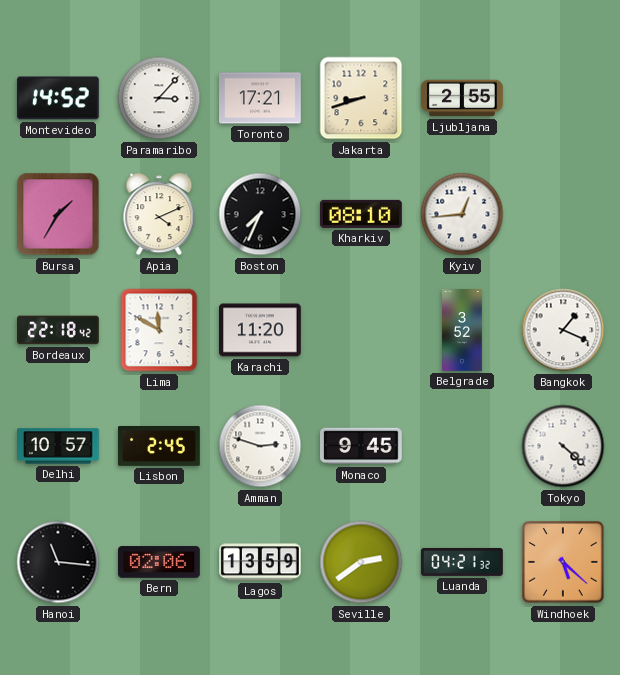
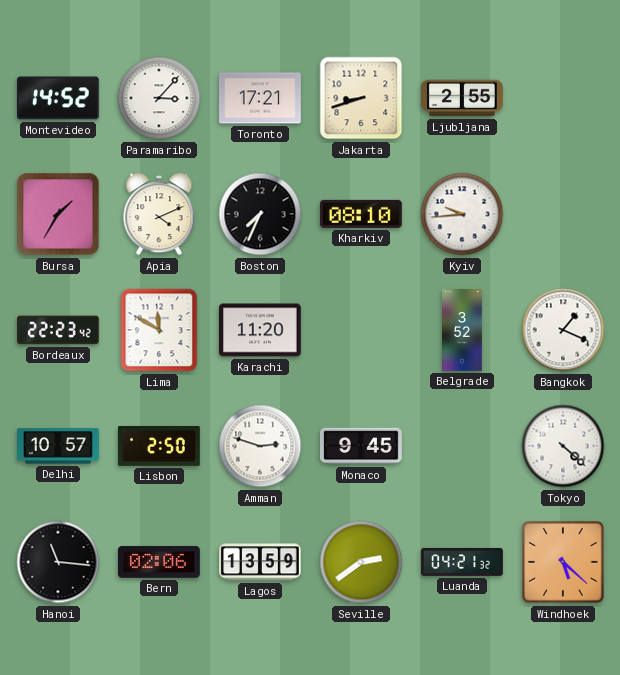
Kyiv: 12:44 -> 9:44
Bordeaux: 22:18 -> 22:23
Lisbon: 2:45 -> 2:50
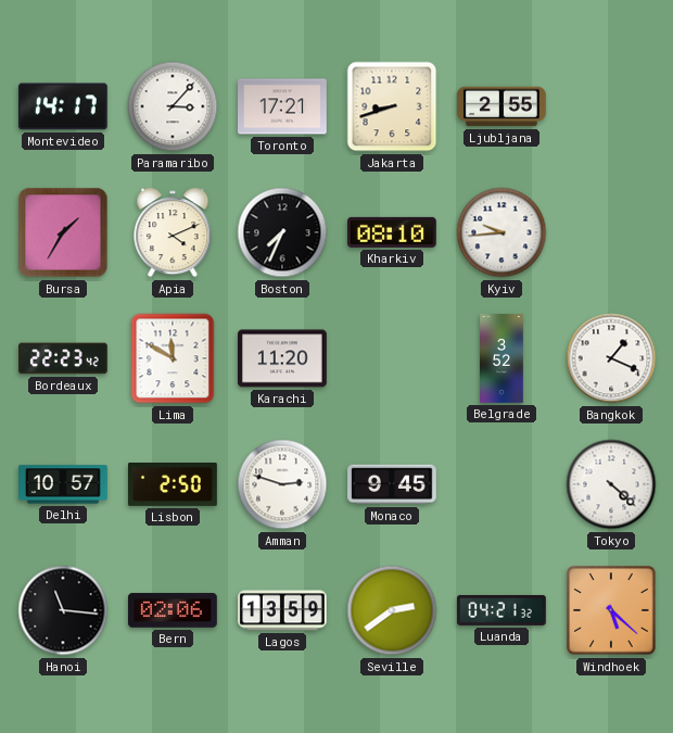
Montevideo: 14:52 -> 14:17
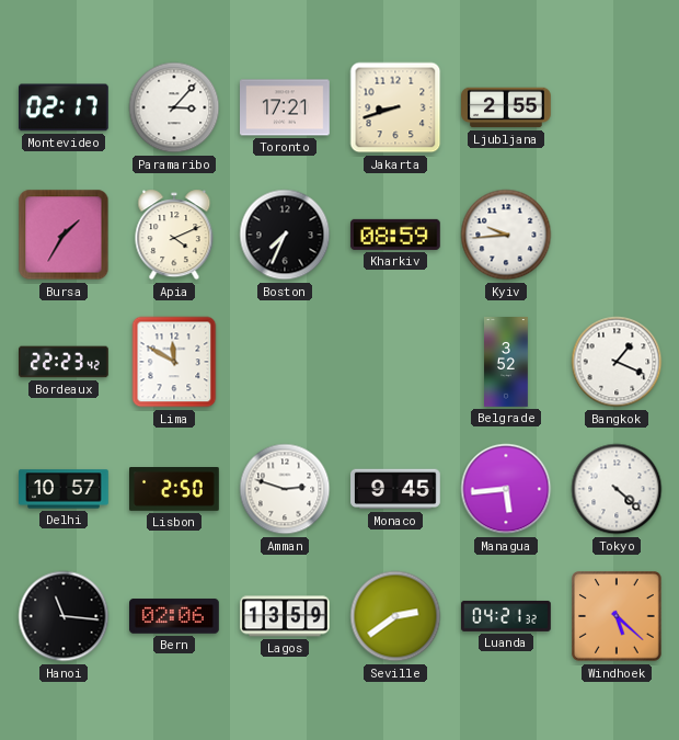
Montevideo: 14:17 -> 02:17
Kharkiv: 08:10 -> 08:59
Karachi: 11:20 -> none
Managua: none -> 5:44
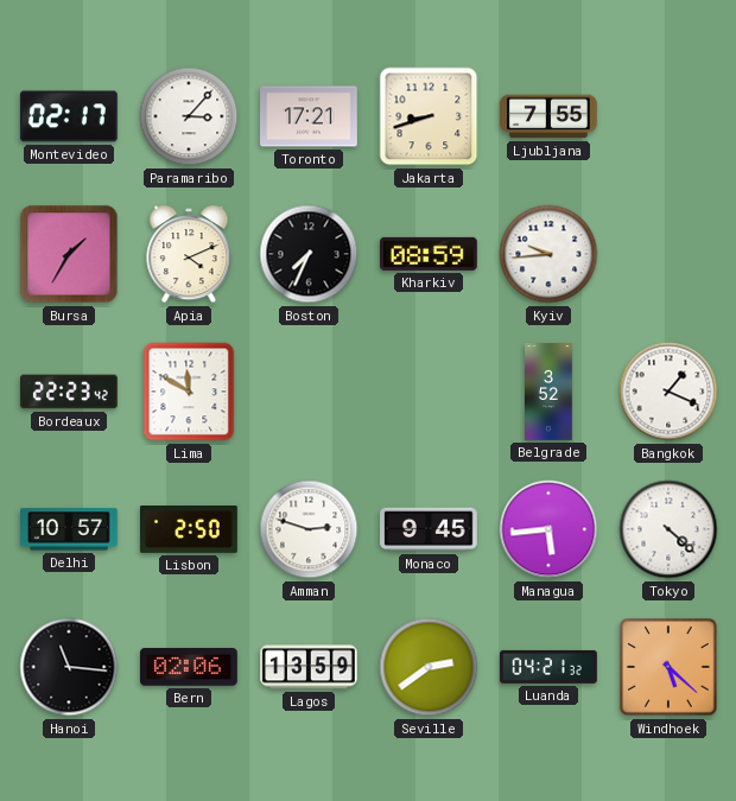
Ljubljana: 2:55 -> 7:55
